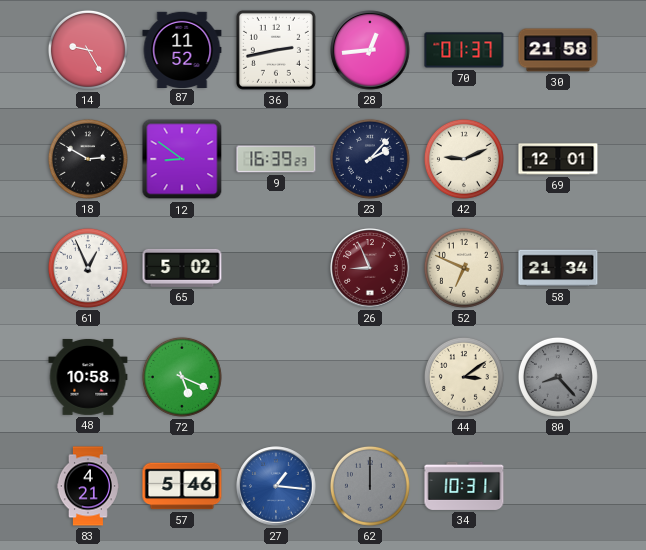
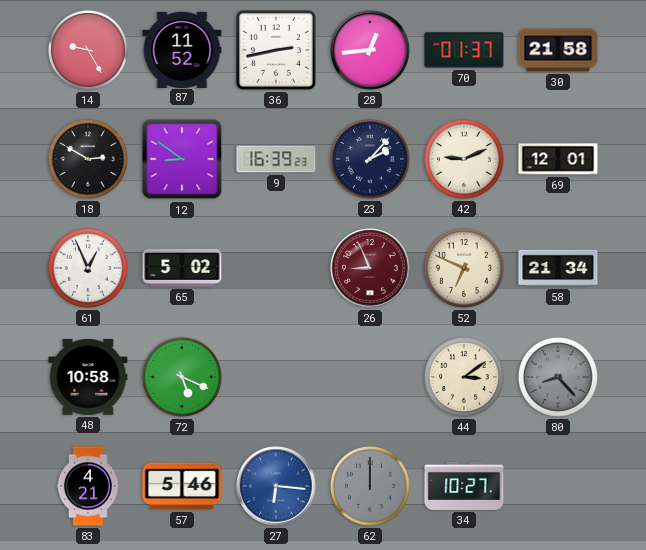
27: 1:16 -> 6:16
34: 10:31 -> 10:27
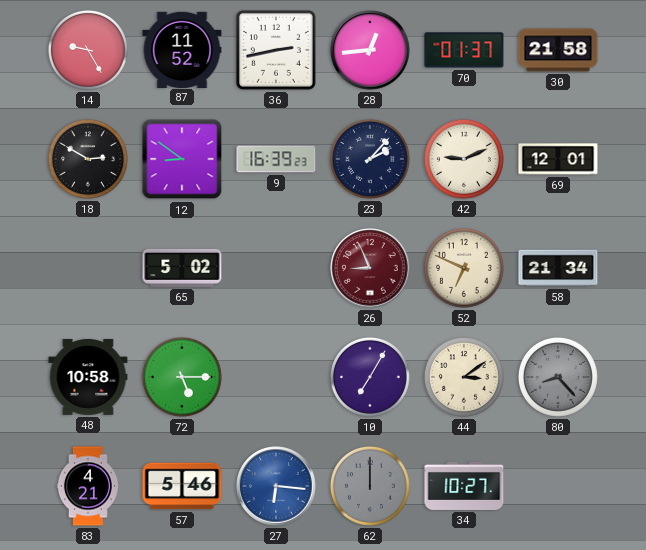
61: 12:56 -> none
72: 5:19 -> 5:15
10: none -> 7:05
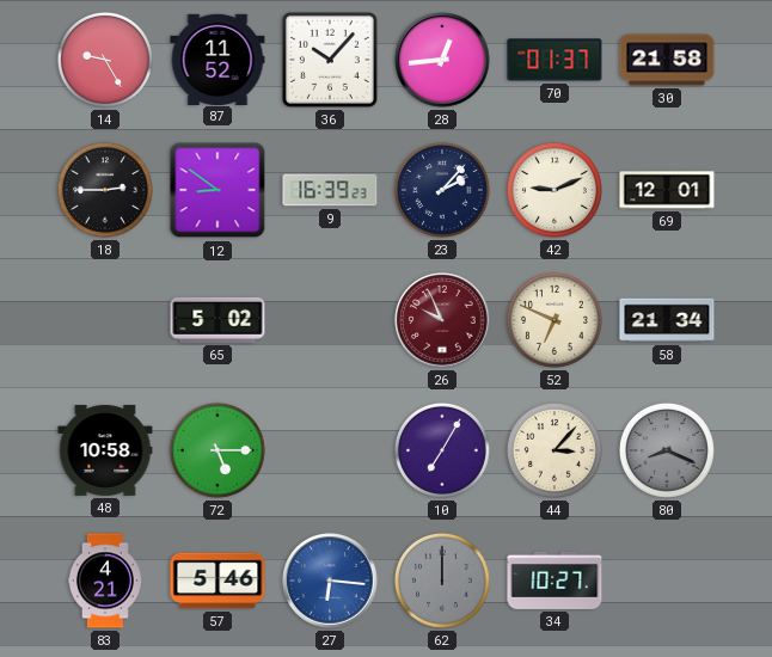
36: 2:43 -> 10:07
18: 2:50 -> 2:45
26: 8:56 -> 9:56
44: 3:09 -> 3:07
80: 8:23 -> 8:19
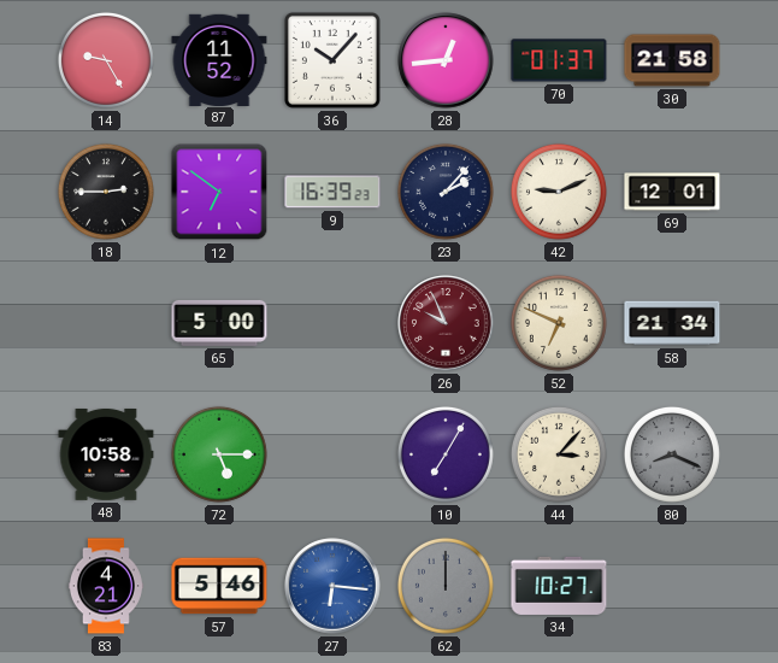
12: 8:51 -> 6:51
65: 5:02 -> 5:00
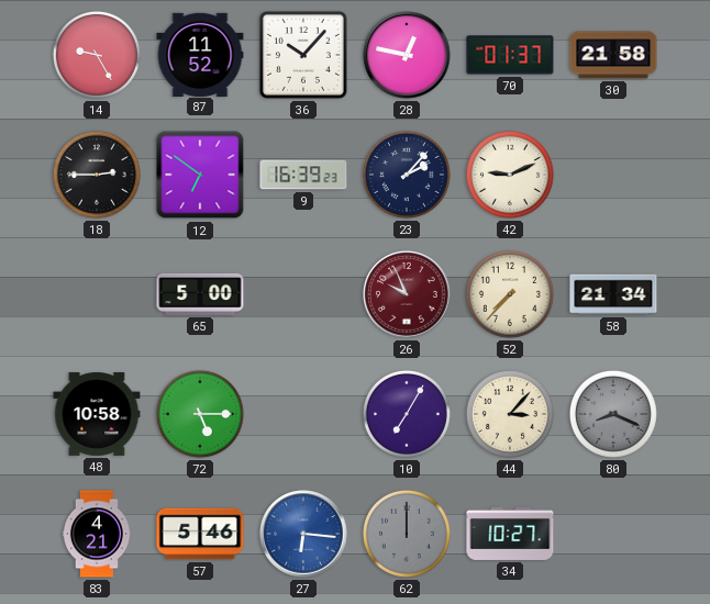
28: 12:44 -> 12:47
69: 12:01 -> none
52: 6:49 -> 7:37
